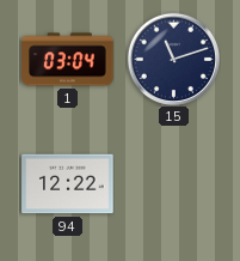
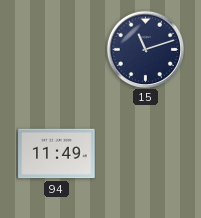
1: 03:04 -> none
94: 12:22 -> 11:49
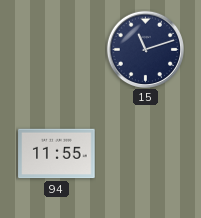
94: 11:49 -> 11:55
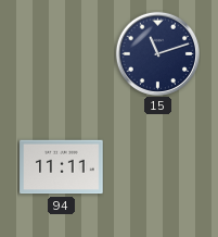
94: 11:55 -> 11:11
